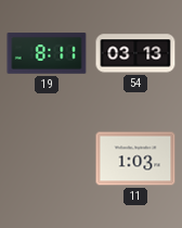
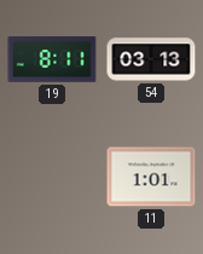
11: 1:03 -> 1:01
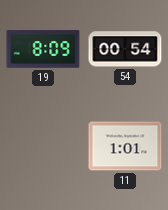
19: 8:11 -> 8:09
54: 03:13 -> 00:54
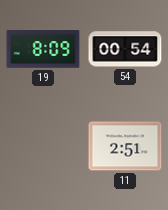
11: 1:01 -> 2:51
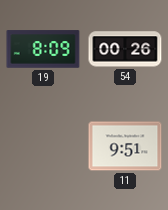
54: 00:54 -> 00:26
11: 2:51 -> 9:51
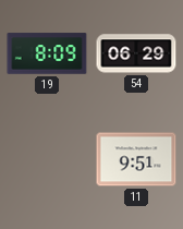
54: 00:26 -> 06:29
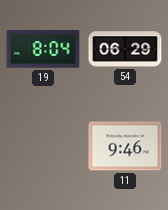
19: 8:09 -> 8:04
11: 9:51 -> 9:46
